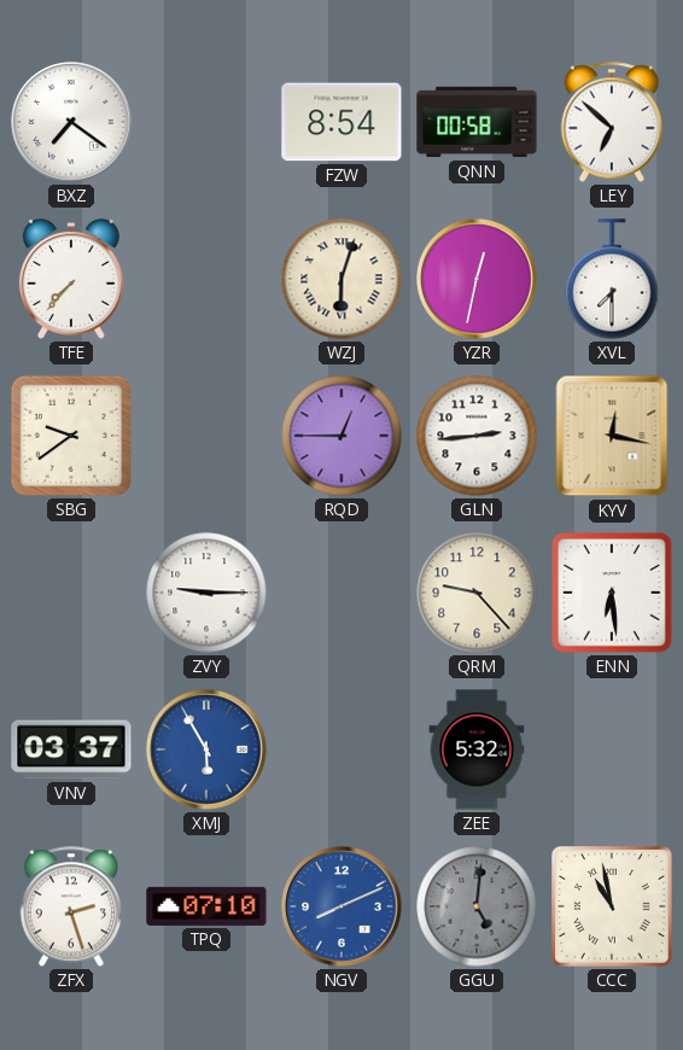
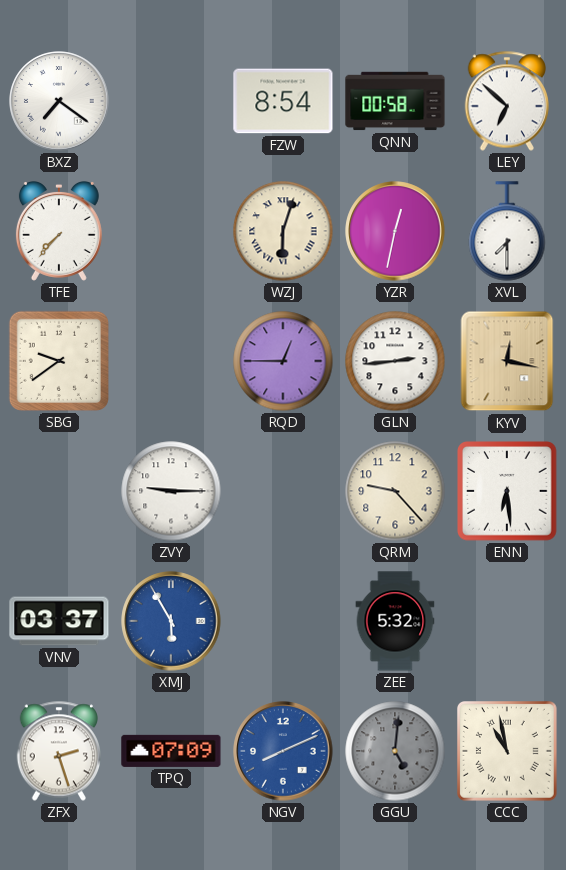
TPQ: 07:10 -> 07:09
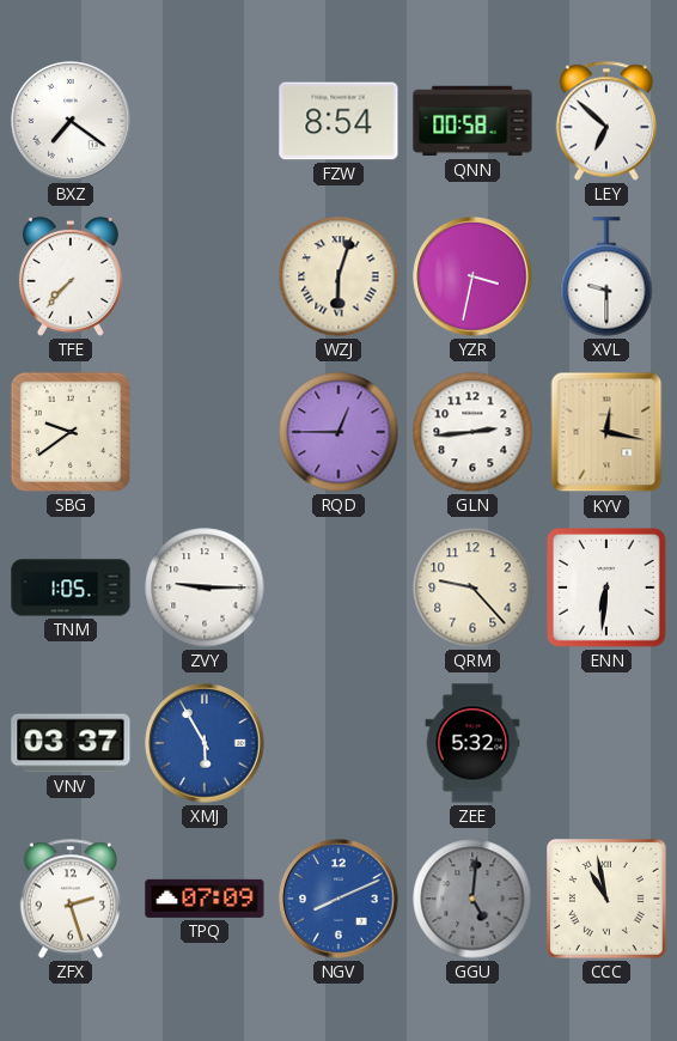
YZR: 12:32 -> 3:32
XVL: 7:30 -> 9:30
TNM: none -> 1:05
ENN: 6:29 -> 6:31
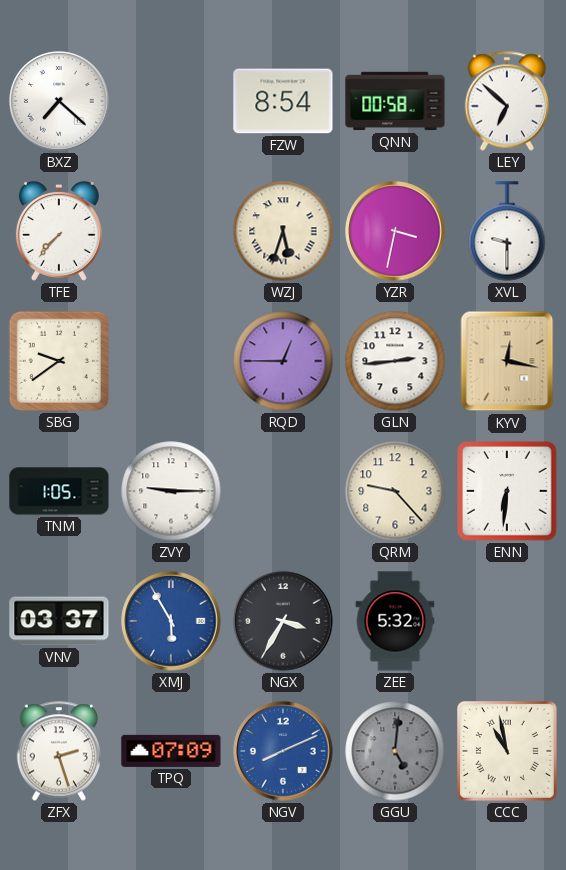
BXZ: 7:21 -> 7:22
WZJ: 6:03 -> 5:33
NGX: none -> 3:35
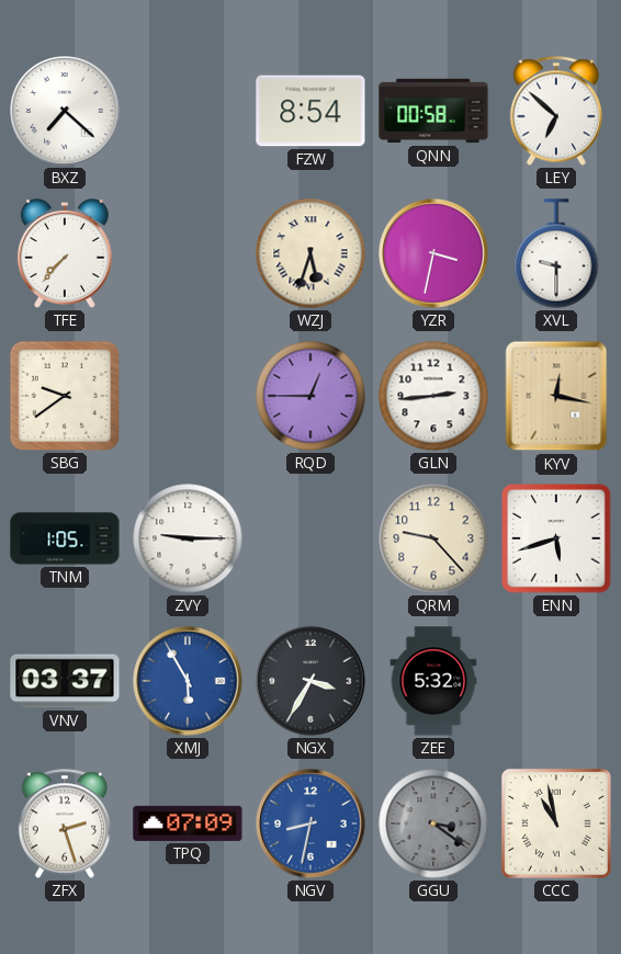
ENN: 6:31 -> 5:42
NGV: 8:11 -> 8:32
GGU: 5:01 -> 3:21
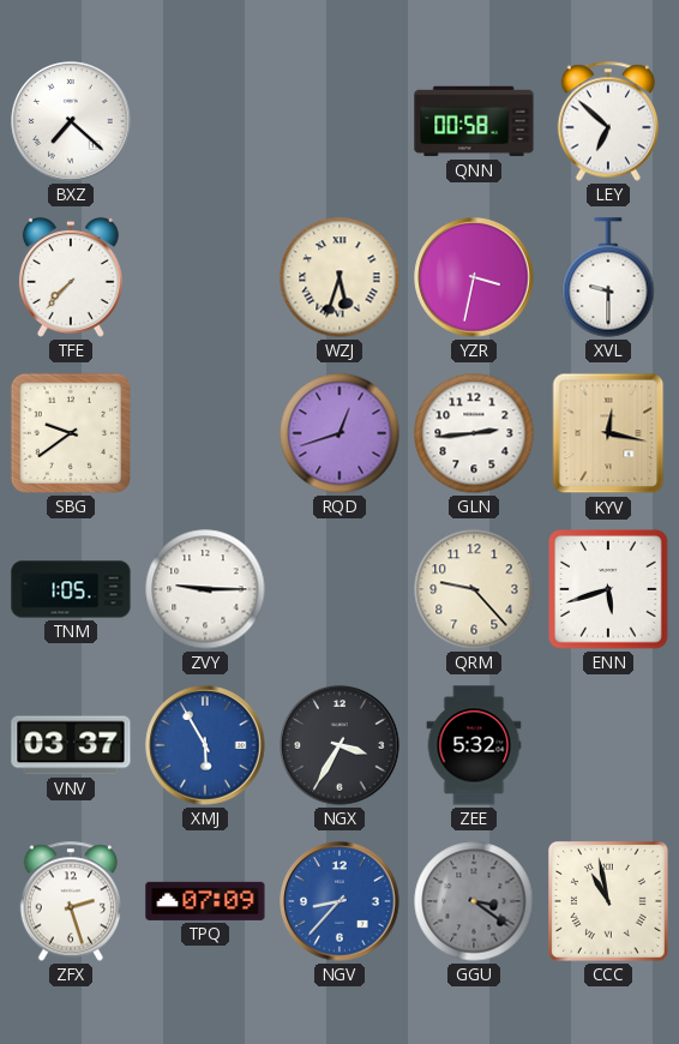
FZW: 8:54 -> none
RQD: 12:45 -> 12:42
NGV: 8:32 -> 8:37
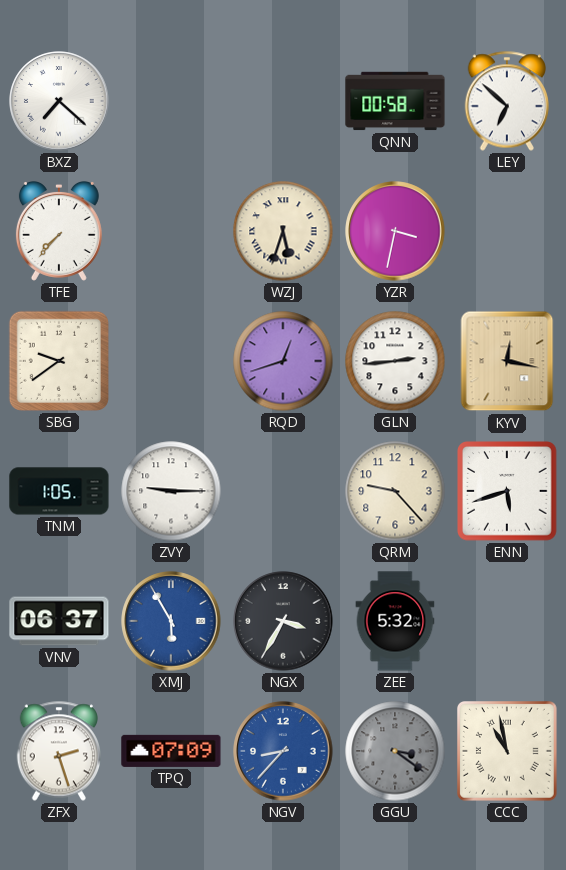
XVL: 9:30 -> none
VNV: 03:37 -> 06:37
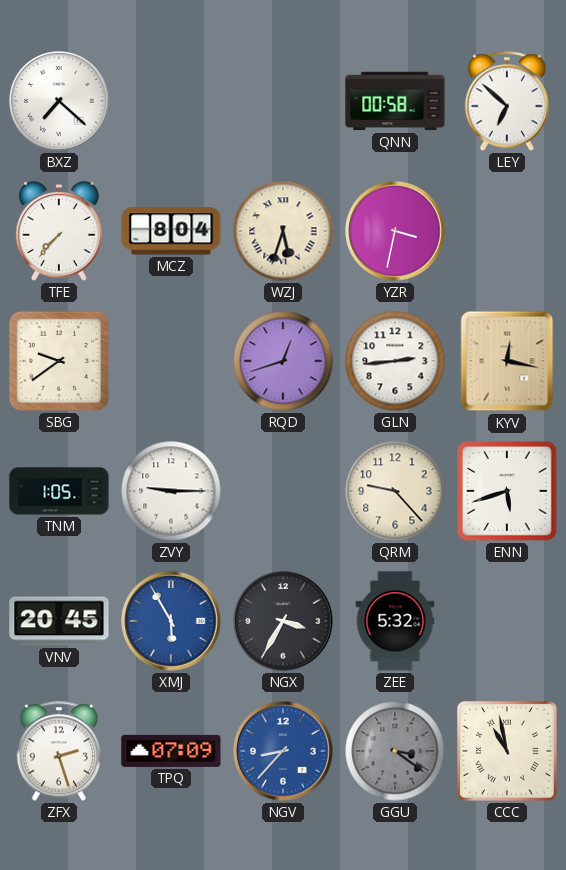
MCZ: none -> 8:04
VNV: 06:37 -> 20:45
